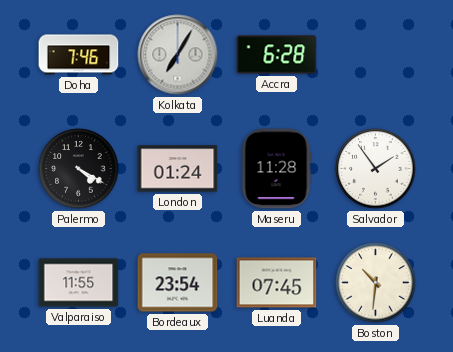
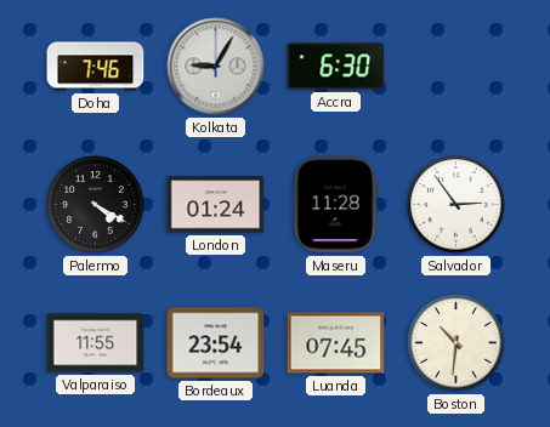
Kolkata: 7:05 -> 9:05
Accra: 6:28 -> 6:30
Salvador: 1:54 -> 2:54
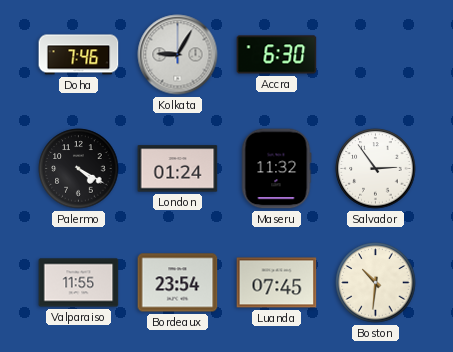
Maseru: 11:28 -> 11:32
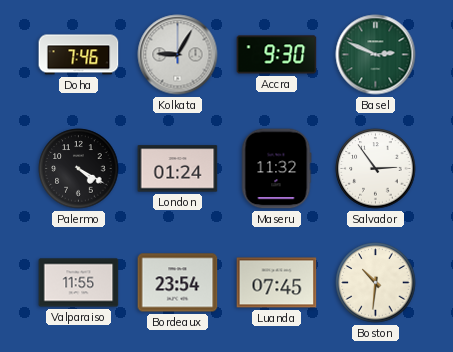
Accra: 6:30 -> 9:30
Basel: none -> 2:49
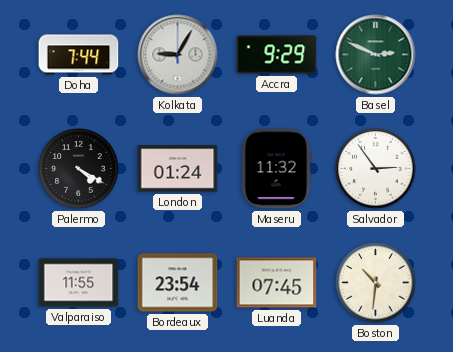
Doha: 7:46 -> 7:44
Accra: 9:30 -> 9:29
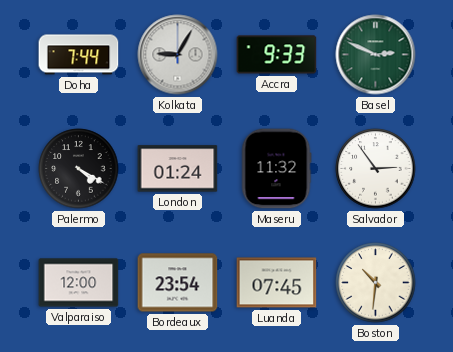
Accra: 9:29 -> 9:33
Valparaiso: 11:55 -> 12:00
